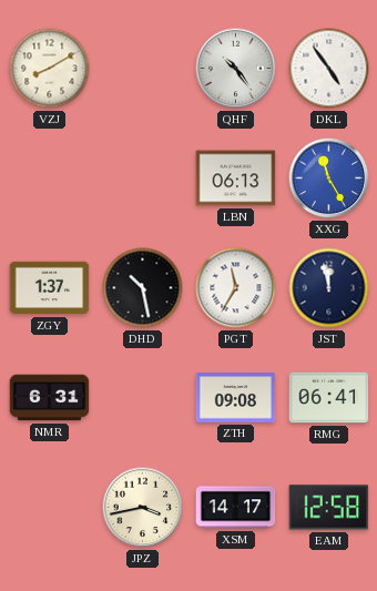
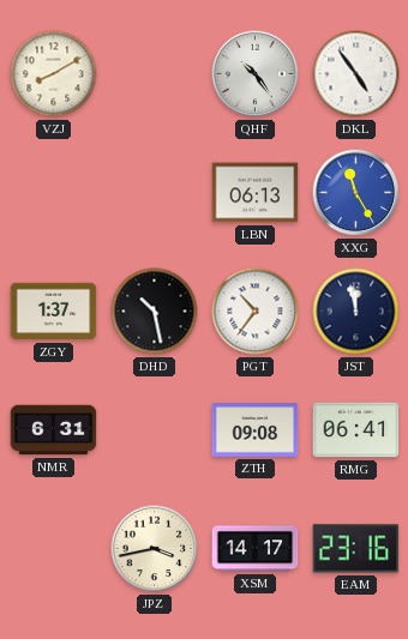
PGT: 11:35 -> 10:36
EAM: 12:58 -> 23:16
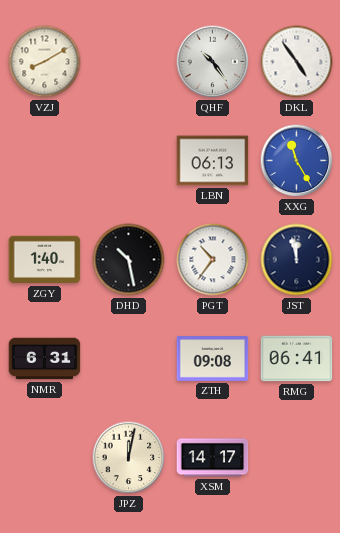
ZGY: 1:37 -> 1:40
JPZ: 3:43 -> 12:02
EAM: 23:16 -> none
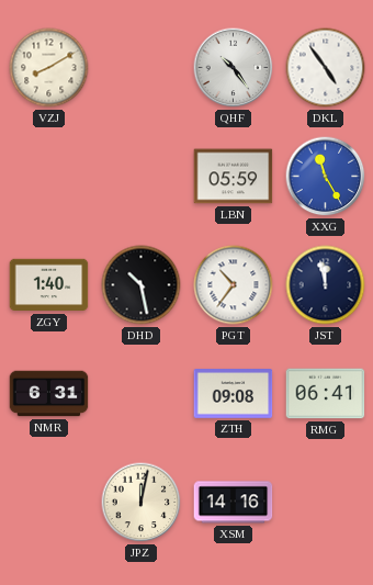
LBN: 06:13 -> 05:59
XSM: 14:17 -> 14:16
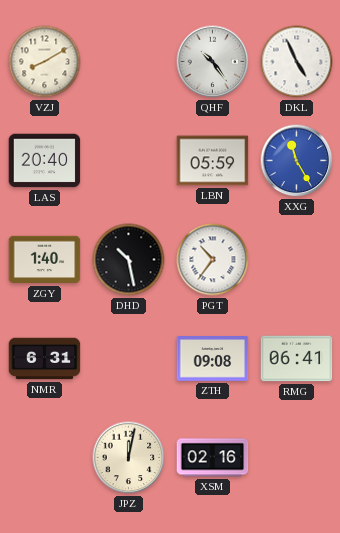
DKL: 4:54 -> 4:56
LAS: none -> 20:40
JST: 11:58 -> none
XSM: 14:16 -> 02:16
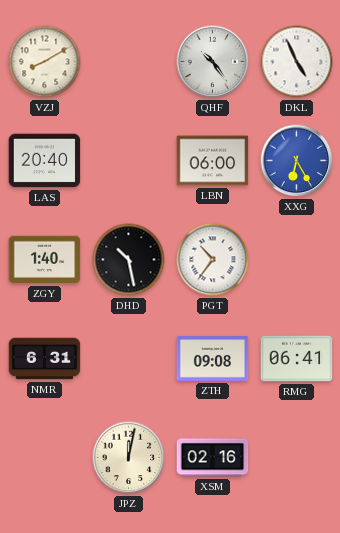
LBN: 05:59 -> 06:00
XXG: 11:25 -> 6:25
